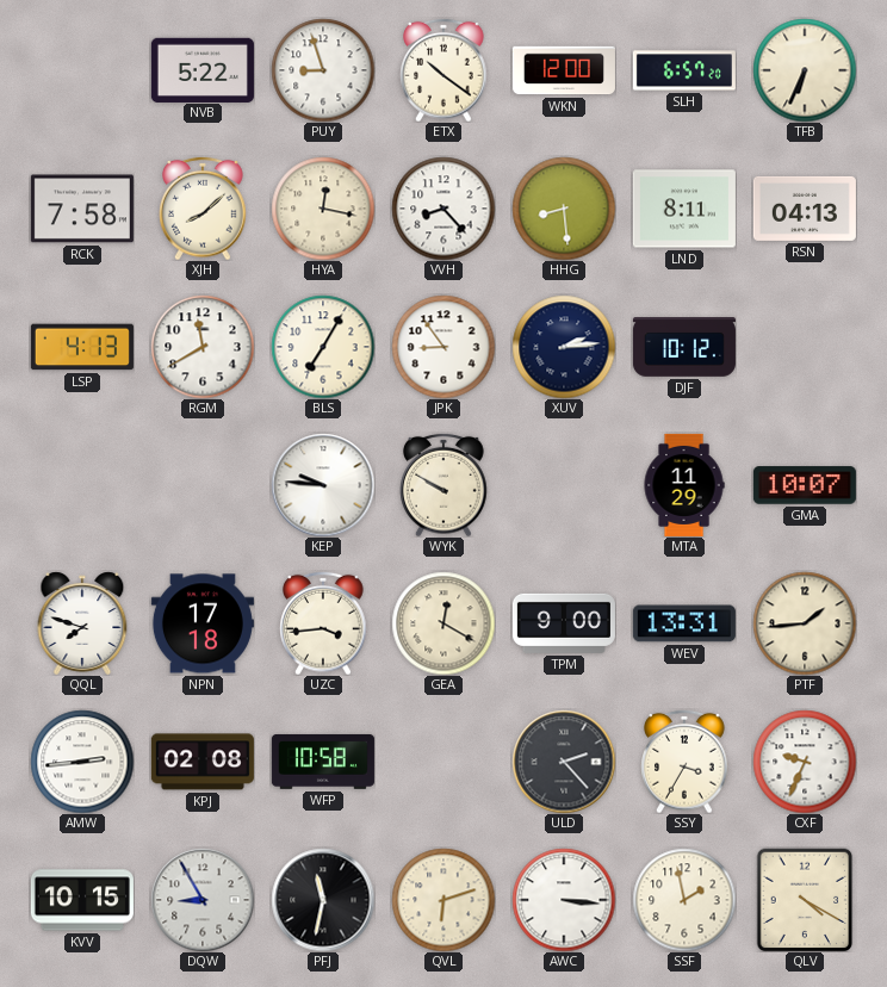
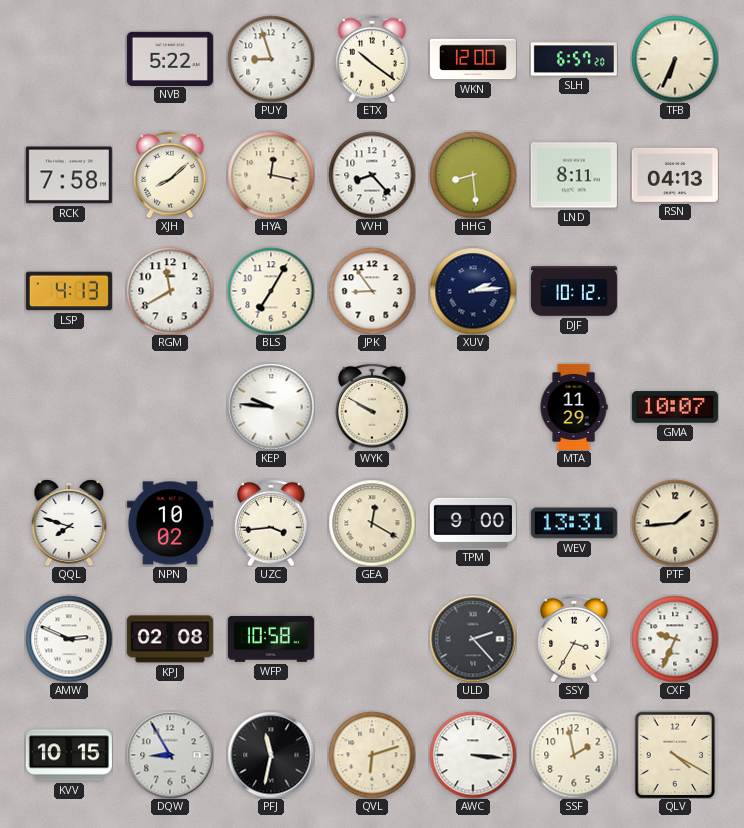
NPN: 17:18 -> 10:02
AMW: 2:44 -> 2:49
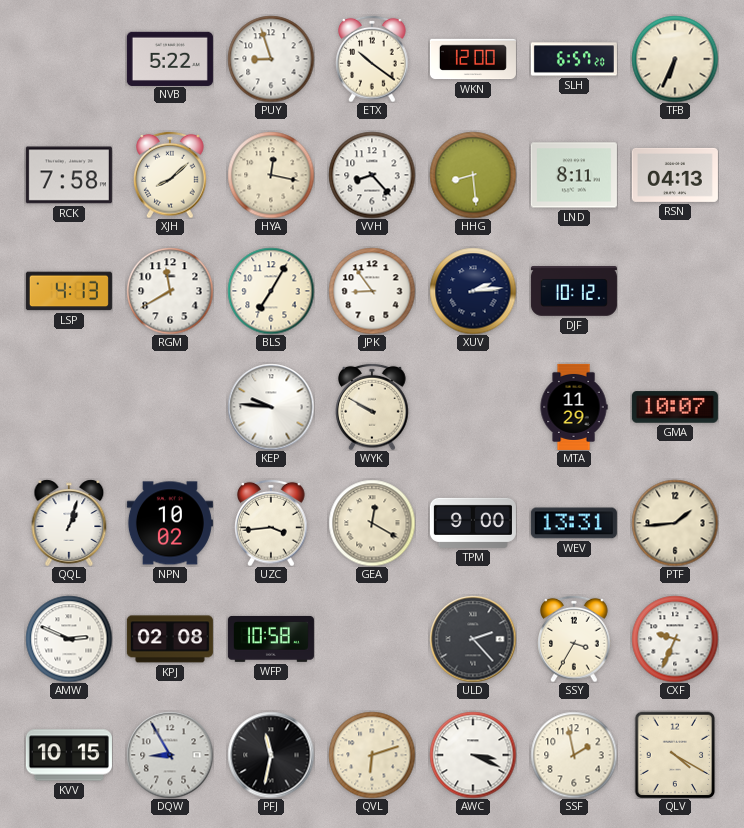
QQL: 7:48 -> 1:03
AWC: 3:16 -> 3:19
